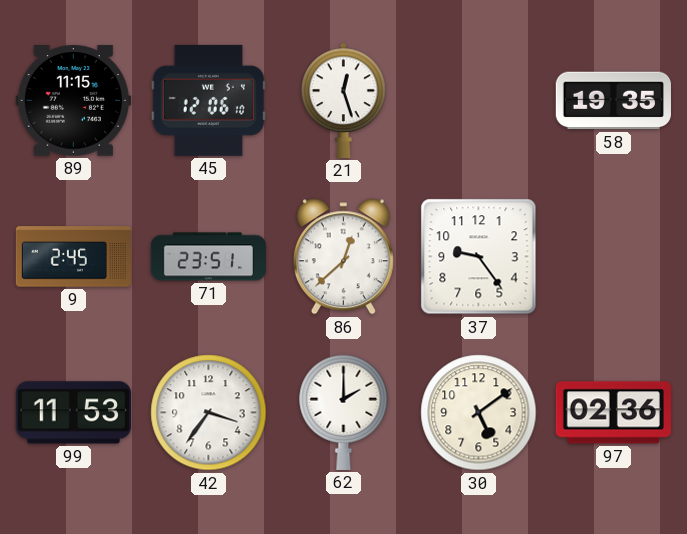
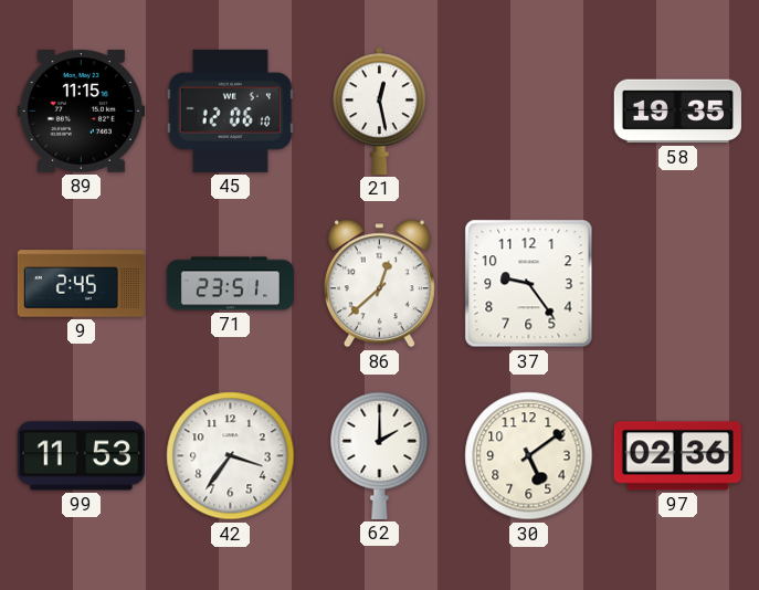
21: 12:27 -> 12:28
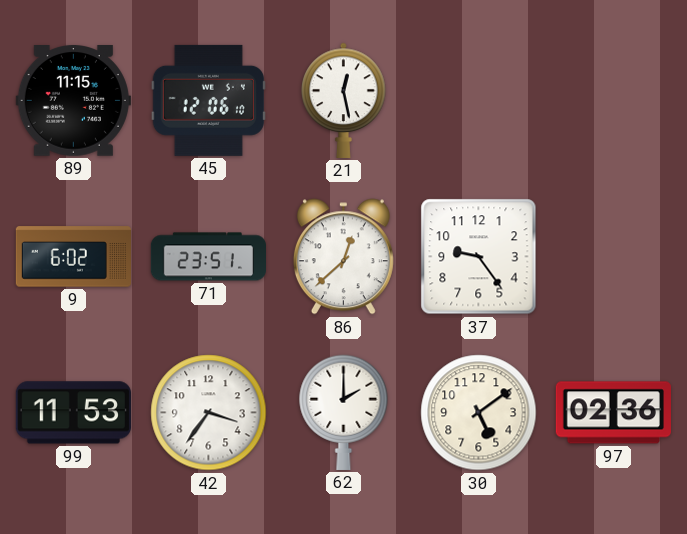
58: 19:35 -> none
9: 2:45 -> 6:02
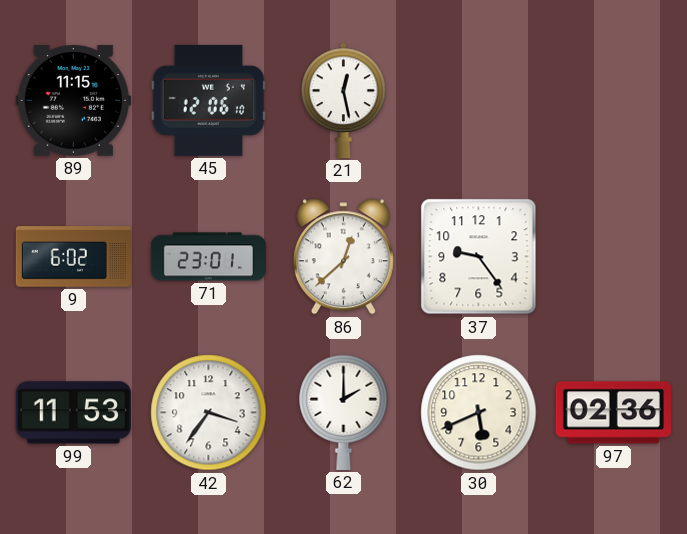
71: 23:51 -> 23:01
30: 5:09 -> 5:41
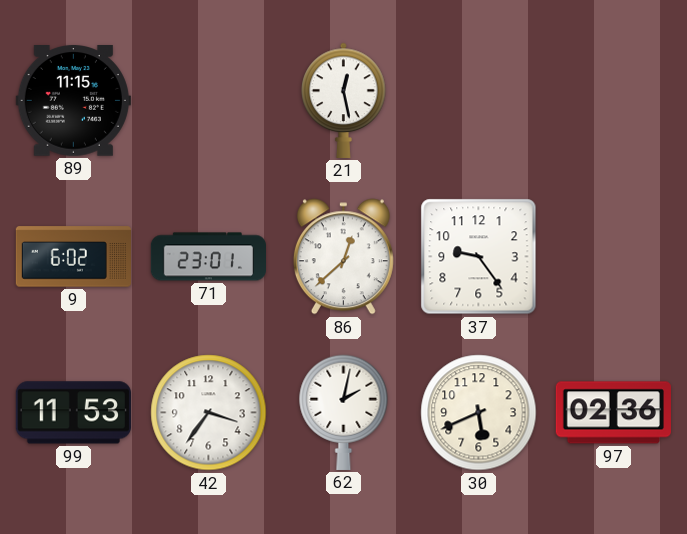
45: 12:06 -> none
62: 2:00 -> 2:02
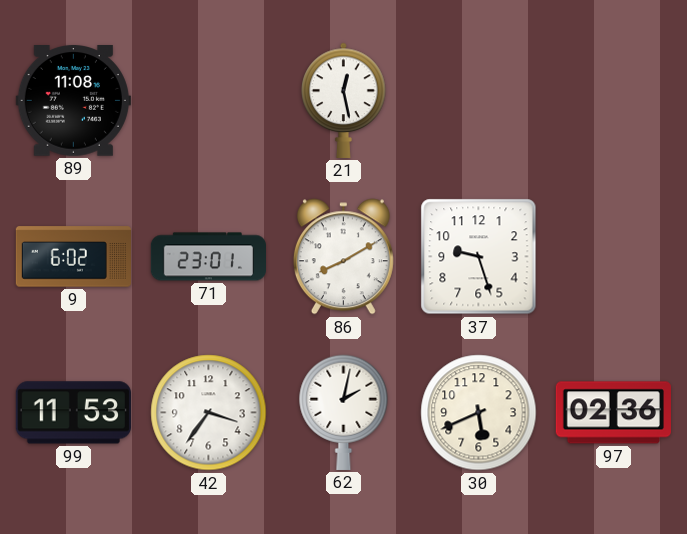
89: 11:15 -> 11:08
86: 12:38 -> 8:10
37: 9:24 -> 9:27
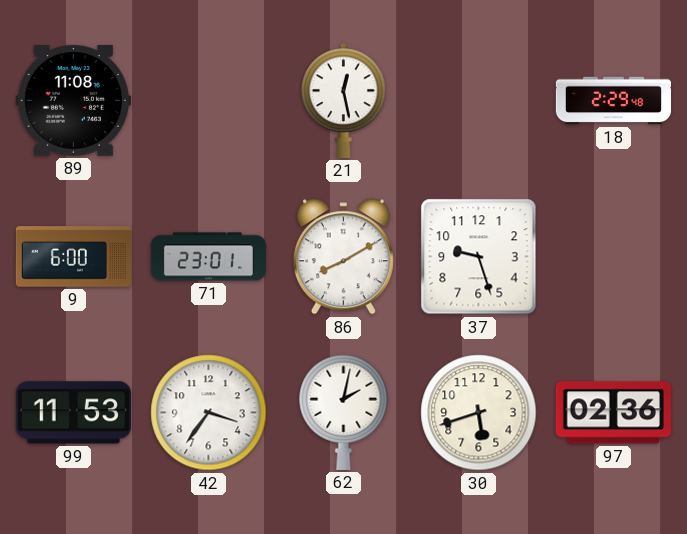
18: none -> 2:29
9: 6:02 -> 6:00
30: 5:41 -> 5:42
